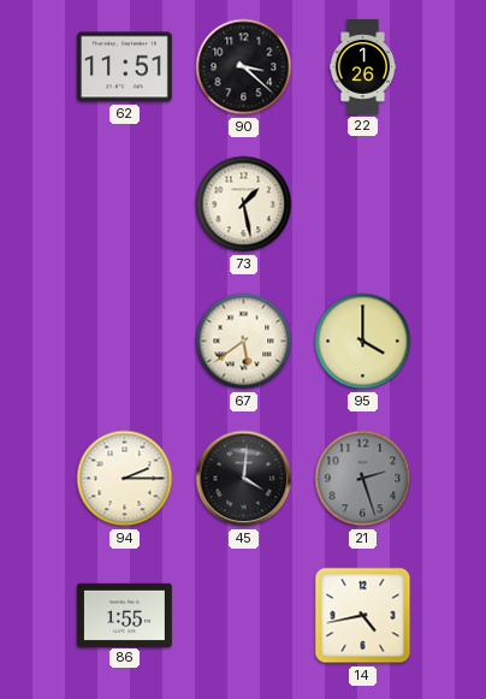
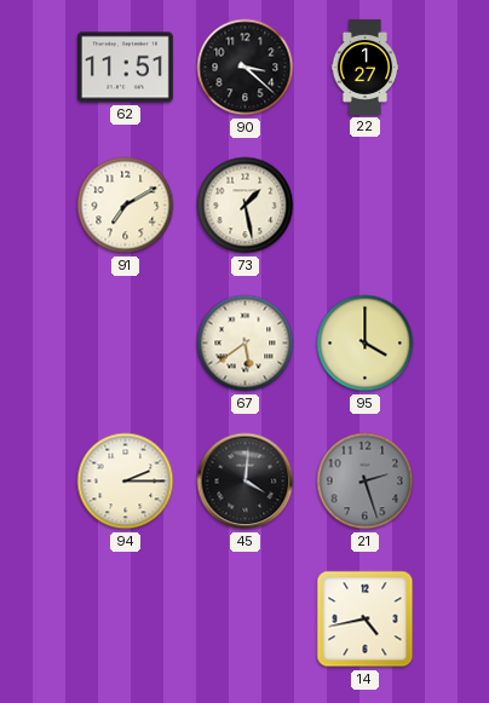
22: 1:26 -> 1:27
91: none -> 7:10
86: 1:55 -> none
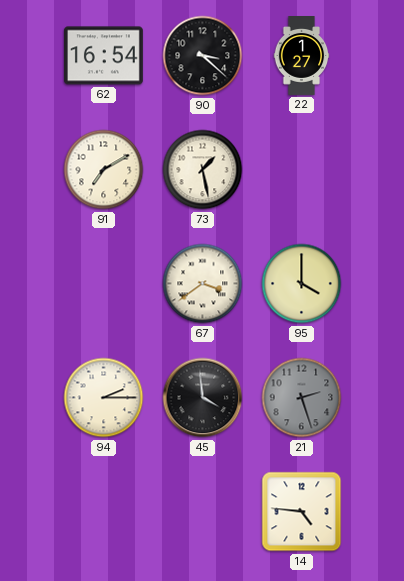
62: 11:51 -> 16:54
67: 5:39 -> 3:39
45: 4:01 -> 3:59
14: 4:43 -> 4:46
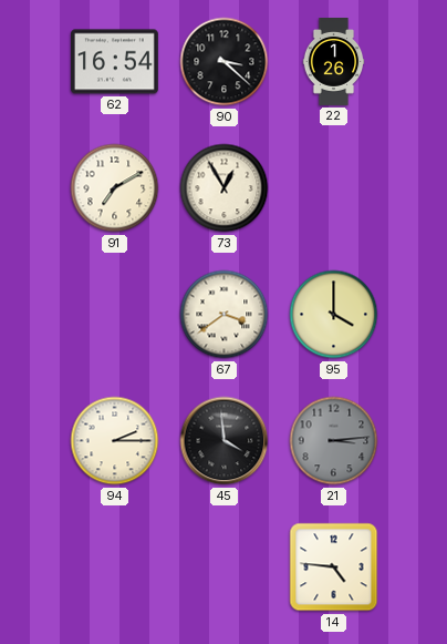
22: 1:27 -> 1:26
73: 1:28 -> 12:55
21: 2:27 -> 3:14
